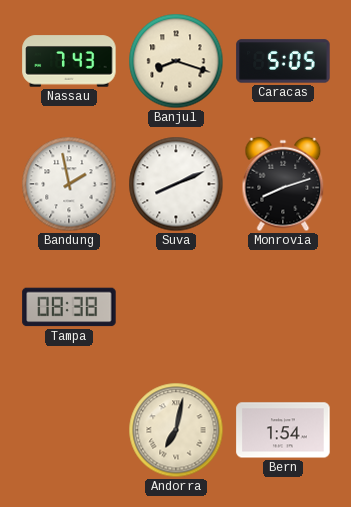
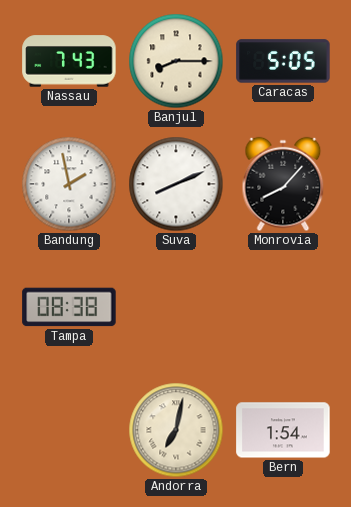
Banjul: 8:18 -> 8:15
Monrovia: 8:12 -> 8:07
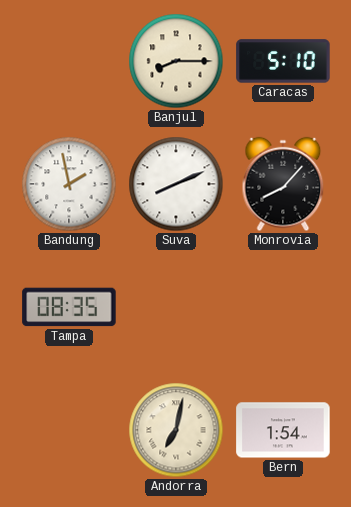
Nassau: 7:43 -> none
Caracas: 5:05 -> 5:10
Tampa: 08:38 -> 08:35
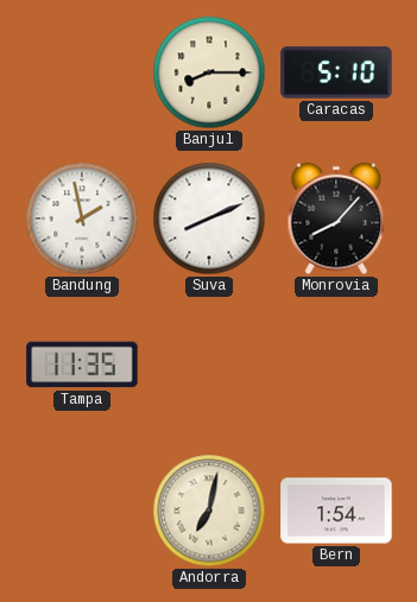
Tampa: 08:35 -> 11:35
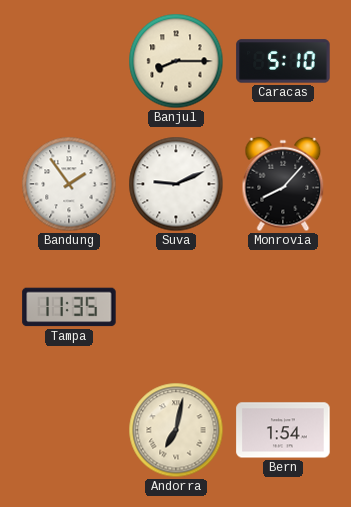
Bandung: 1:58 -> 1:54
Suva: 8:11 -> 9:11
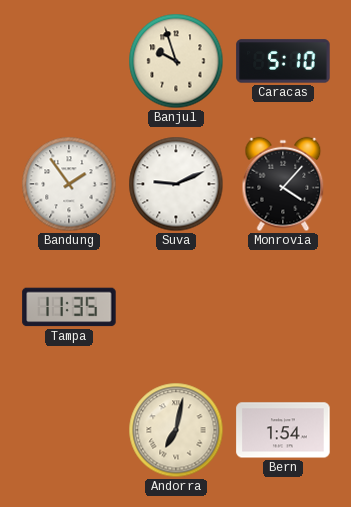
Banjul: 8:15 -> 9:57
Monrovia: 8:07 -> 4:07
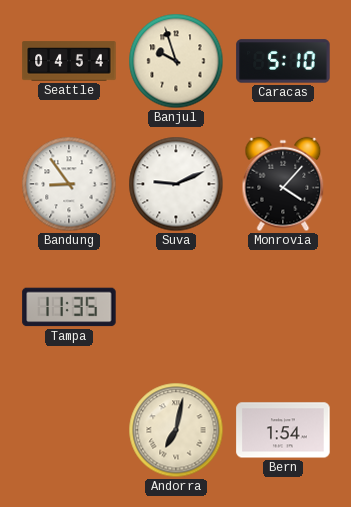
Seattle: none -> 04:54
Bandung: 1:54 -> 8:54
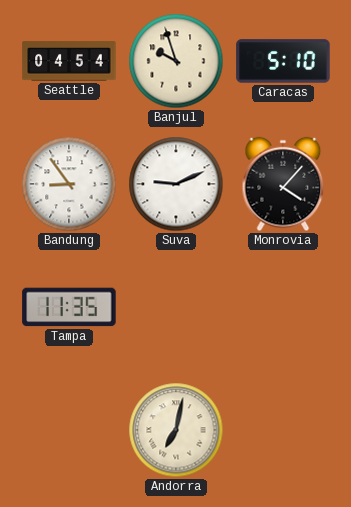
Bern: 1:54 -> none
